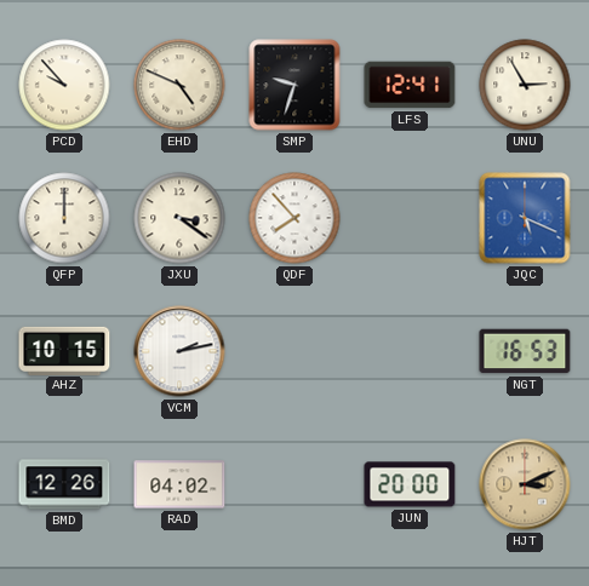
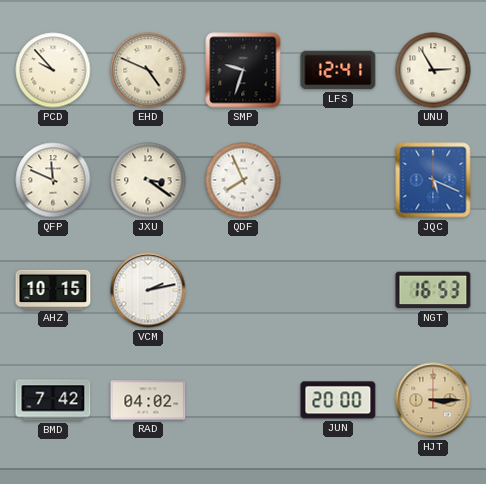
QFP: 12:00 -> 11:49
QDF: 7:53 -> 7:56
BMD: 12:26 -> 7:42
HJT: 3:11 -> 3:15
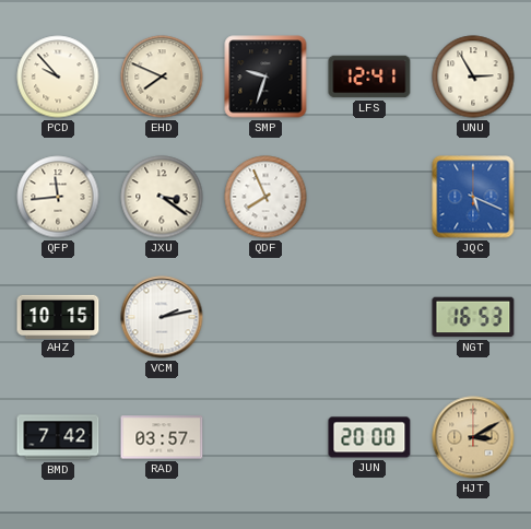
EHD: 4:49 -> 7:49
QFP: 11:49 -> 11:44
RAD: 04:02 -> 03:57
HJT: 3:15 -> 3:10
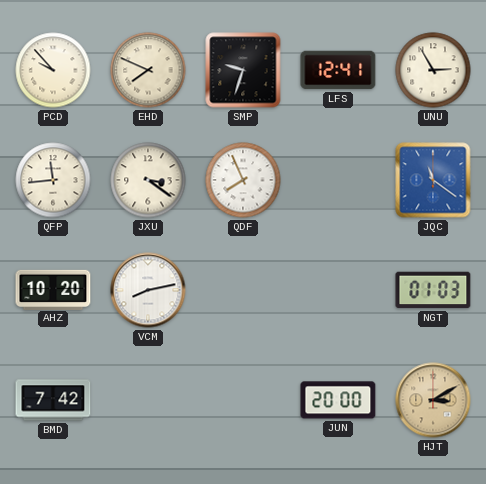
JQC: 5:19 -> 11:21
AHZ: 10:15 -> 10:20
VCM: 2:13 -> 8:13
NGT: 16:53 -> 01:03
RAD: 03:57 -> none
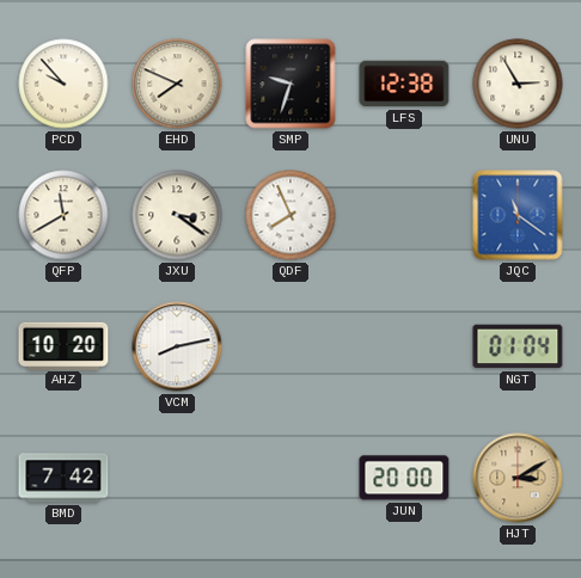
LFS: 12:41 -> 12:38
QFP: 11:44 -> 11:40
NGT: 01:03 -> 01:04
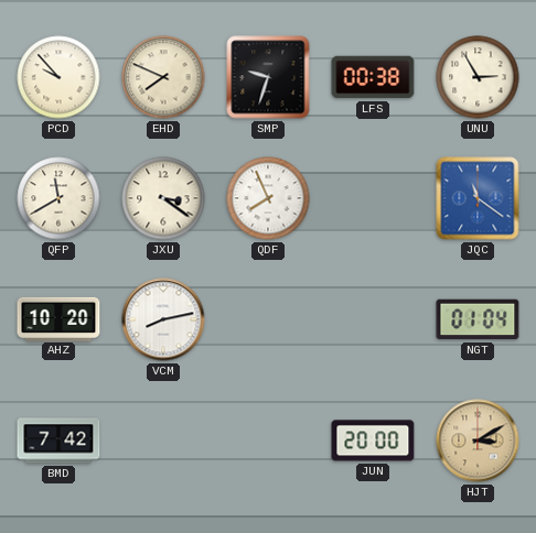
LFS: 12:38 -> 00:38
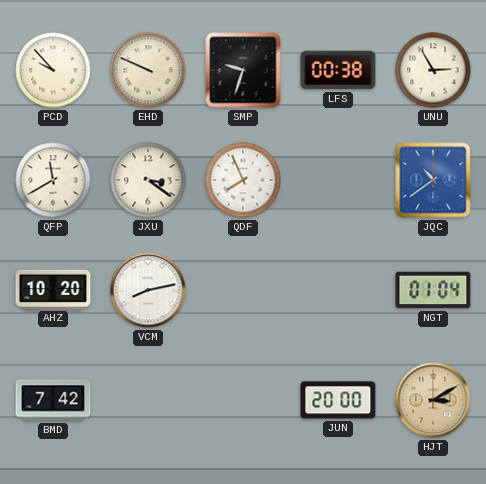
EHD: 7:49 -> 9:49
JQC: 11:21 -> 10:39
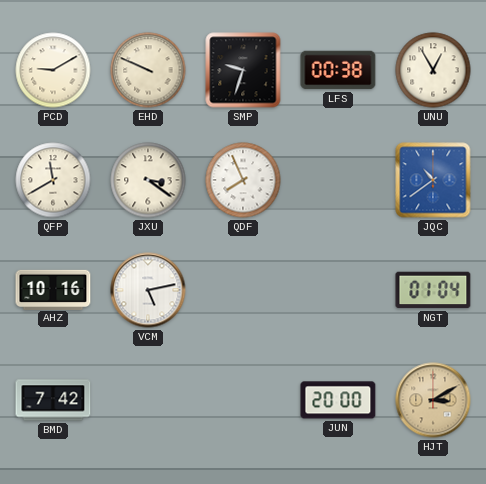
PCD: 9:53 -> 9:10
UNU: 2:55 -> 12:55
AHZ: 10:20 -> 10:16
VCM: 8:13 -> 5:13
